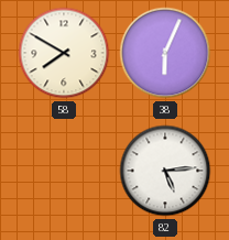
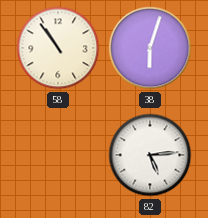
58: 7:50 -> 10:54
38: 6:04 -> 6:03
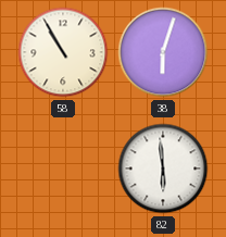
58: 10:54 -> 10:55
82: 5:14 -> 5:59
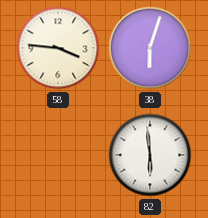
58: 10:55 -> 3:46
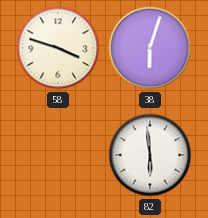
58: 3:46 -> 3:48
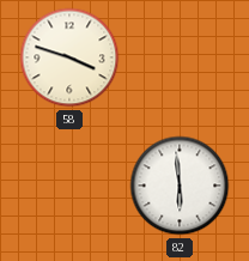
38: 6:03 -> none
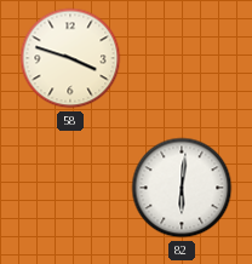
82: 5:59 -> 6:01
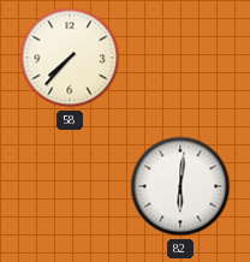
58: 3:48 -> 7:37
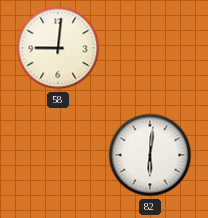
58: 7:37 -> 9:01
